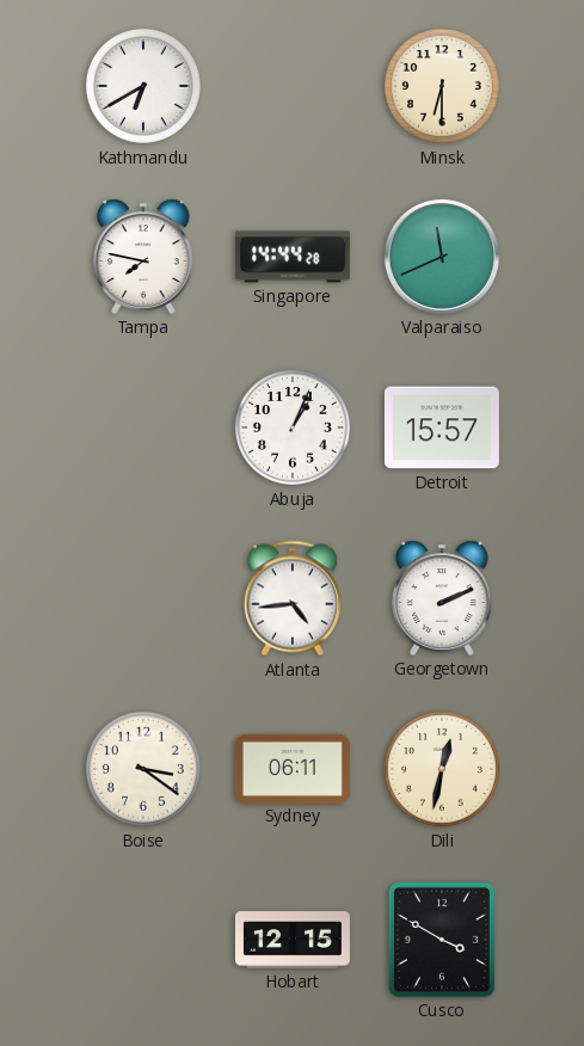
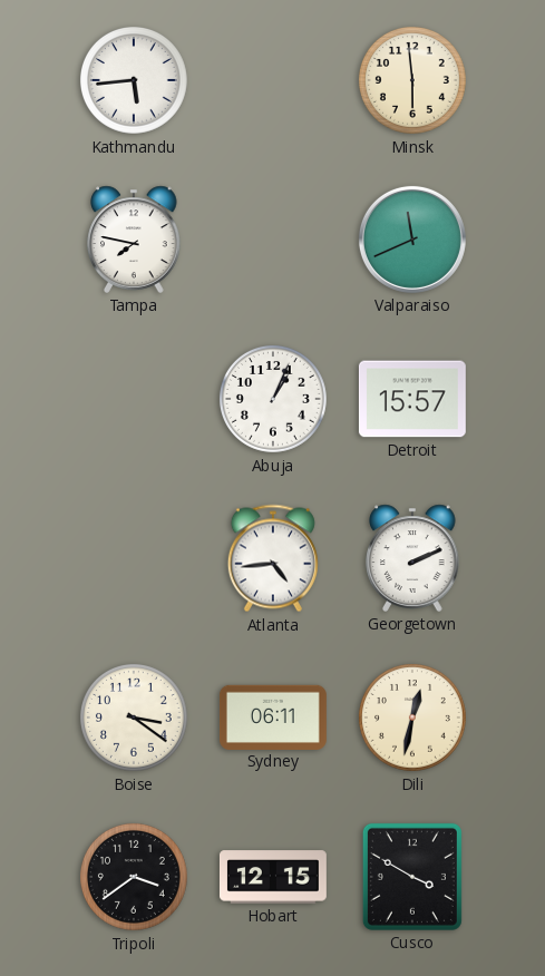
Kathmandu: 6:40 -> 5:44
Minsk: 6:30 -> 5:59
Singapore: 14:44 -> none
Tripoli: none -> 3:39
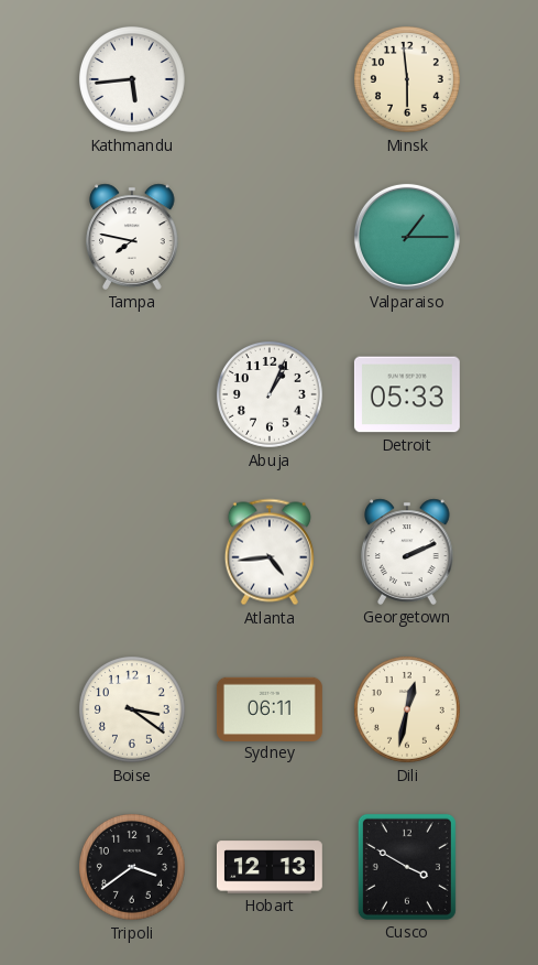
Valparaiso: 11:41 -> 1:15
Detroit: 15:57 -> 05:33
Hobart: 12:15 -> 12:13
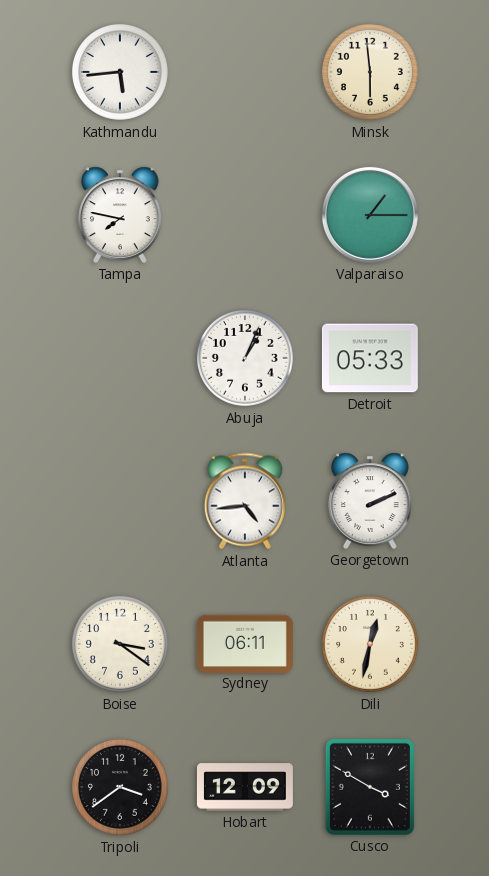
Hobart: 12:13 -> 12:09
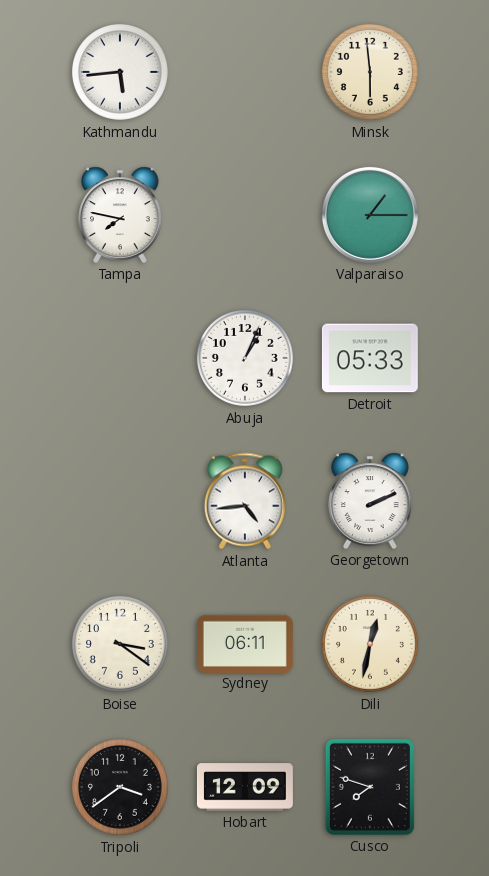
Cusco: 3:50 -> 7:48
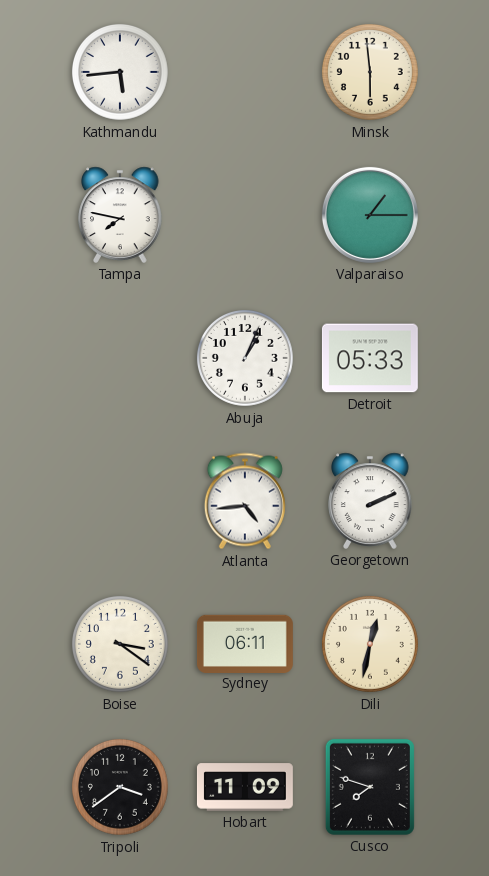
Hobart: 12:09 -> 11:09
